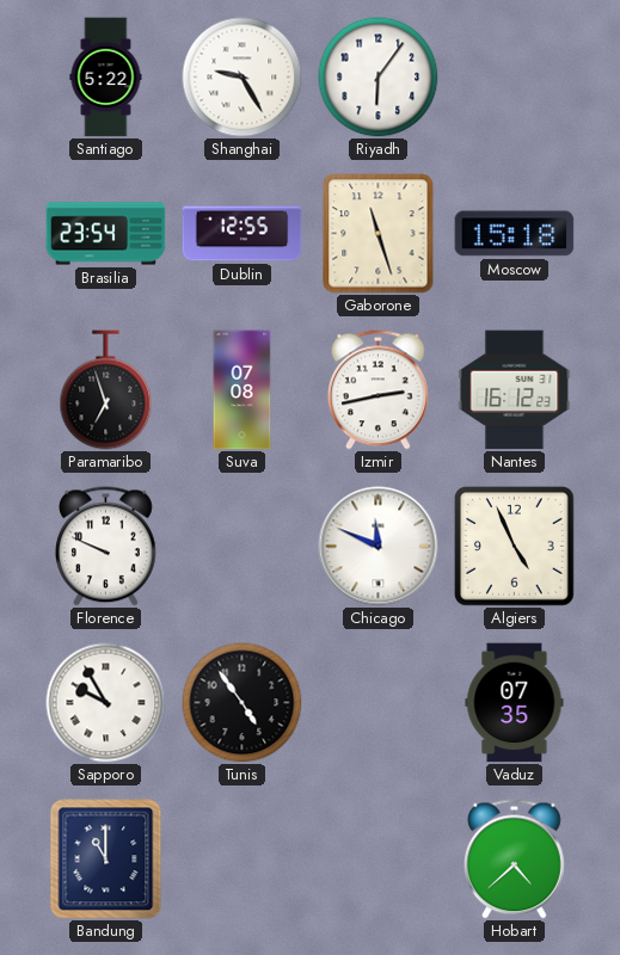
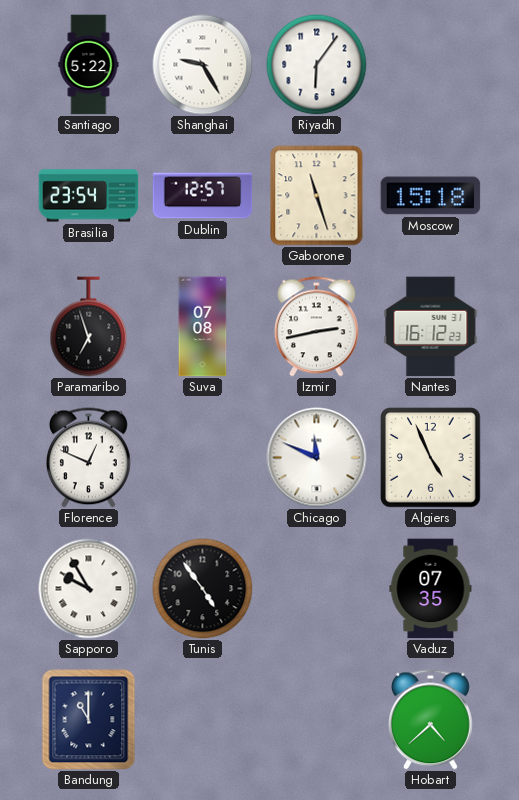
Dublin: 12:55 -> 12:57
Florence: 9:49 -> 12:49
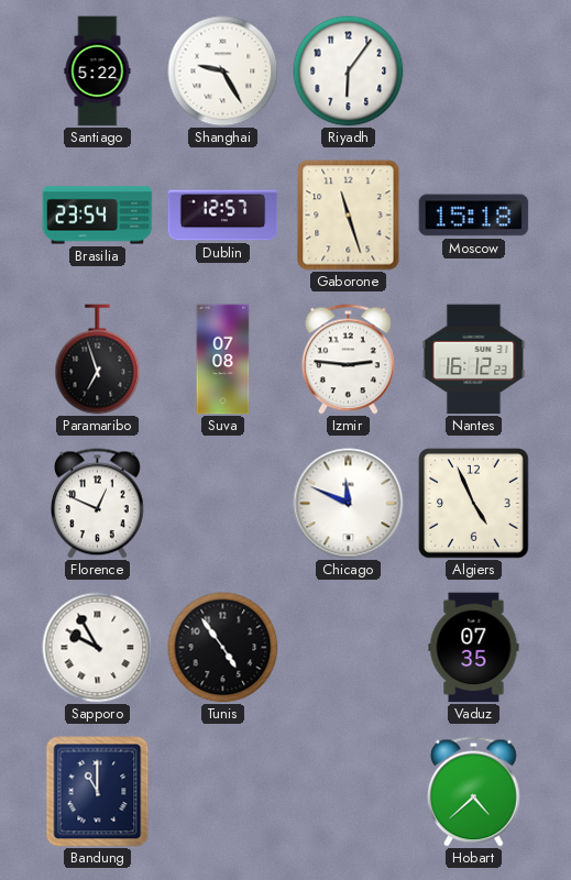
Izmir: 2:43 -> 2:46
